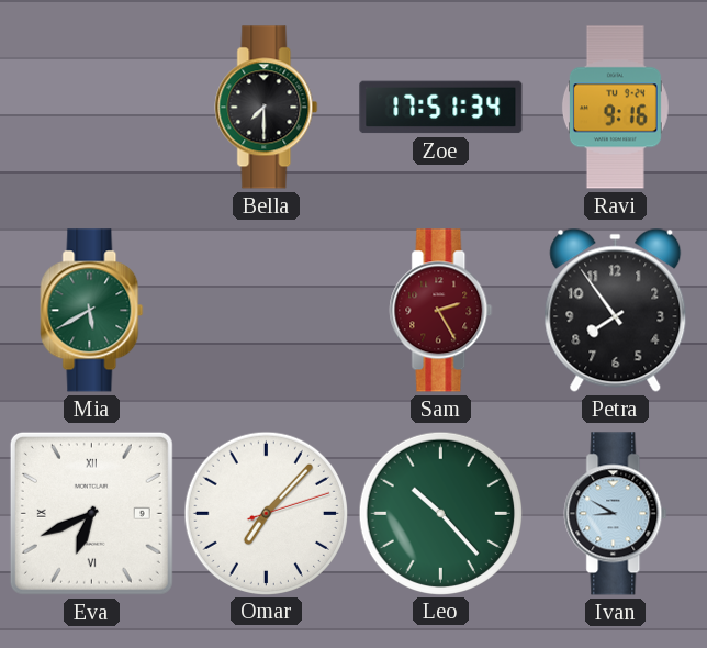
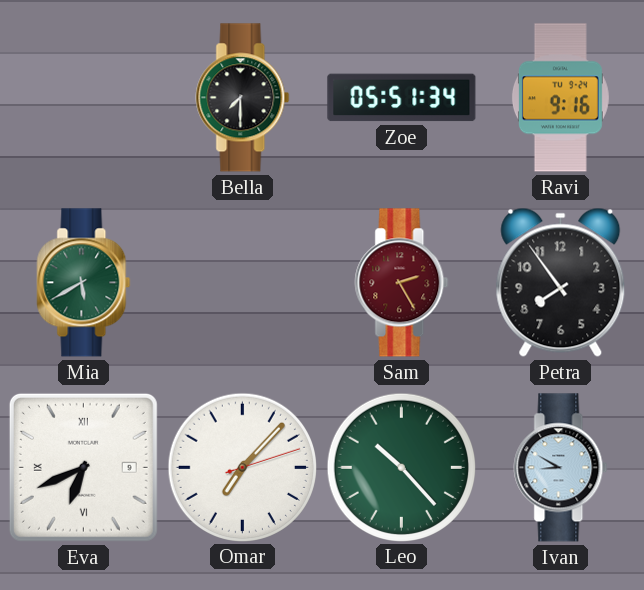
Zoe: 17:51 -> 05:51
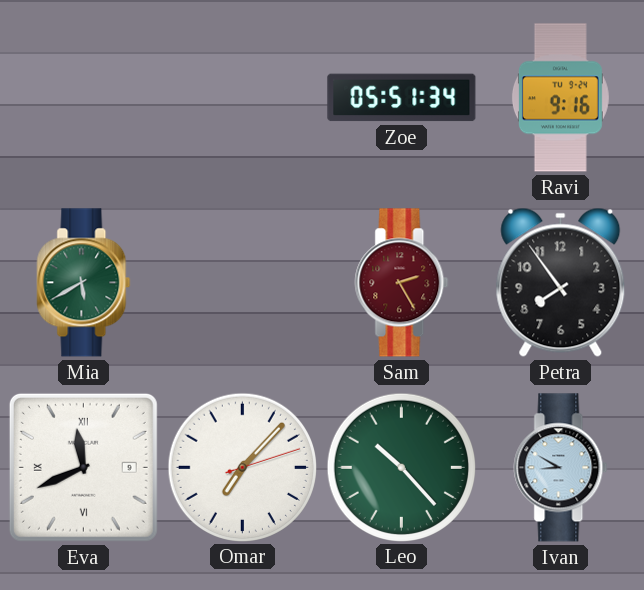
Bella: 7:30 -> none
Eva: 6:41 -> 11:41
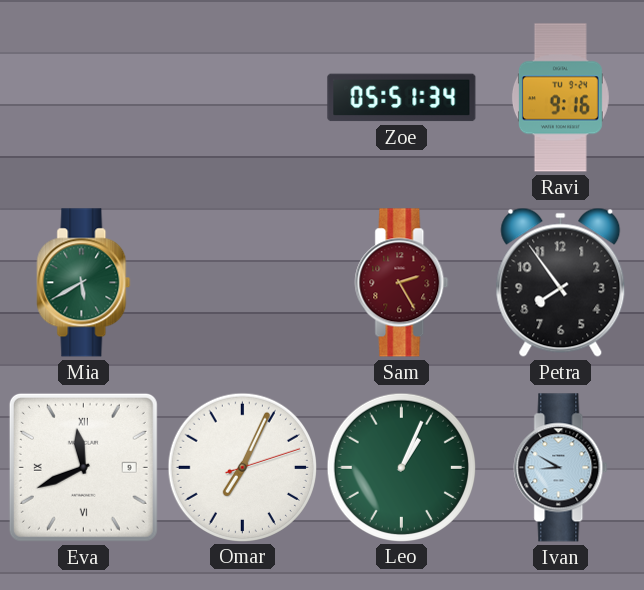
Omar: 7:07 -> 7:04
Leo: 10:23 -> 1:04
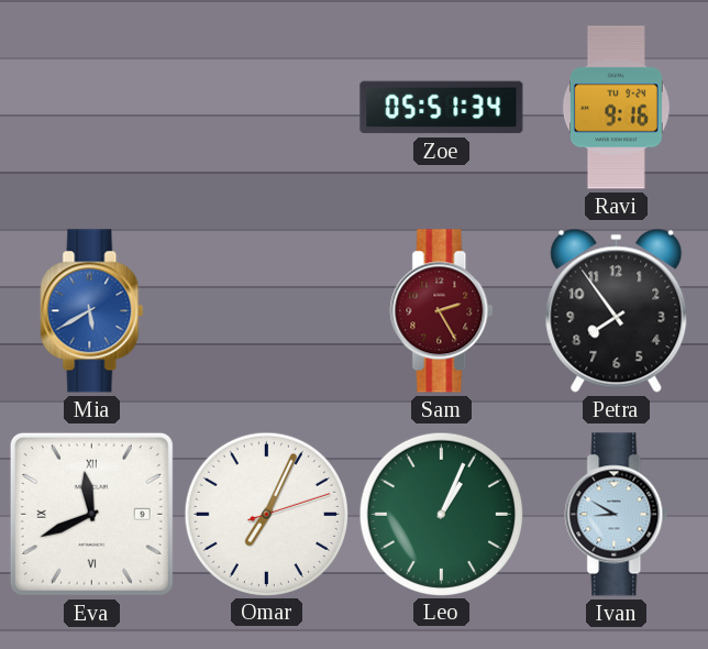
Mia dial: green -> blue
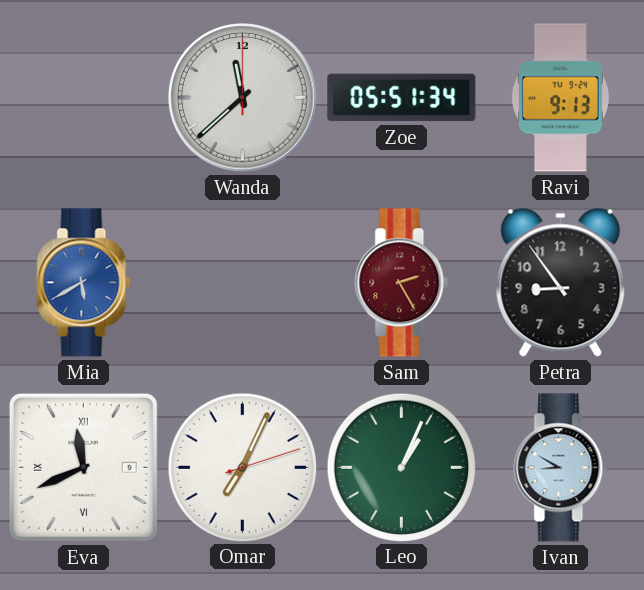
Wanda: none -> 11:38
Ravi: 9:16 -> 9:13
Petra: 7:54 -> 8:54
